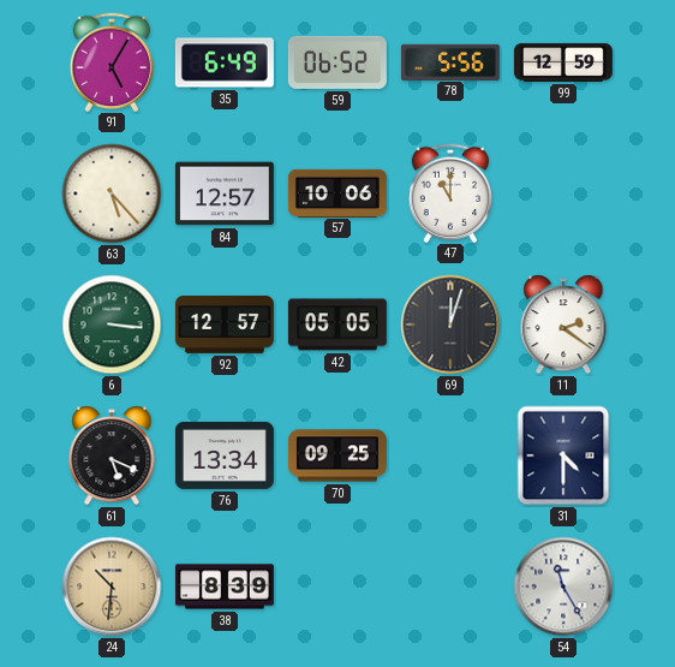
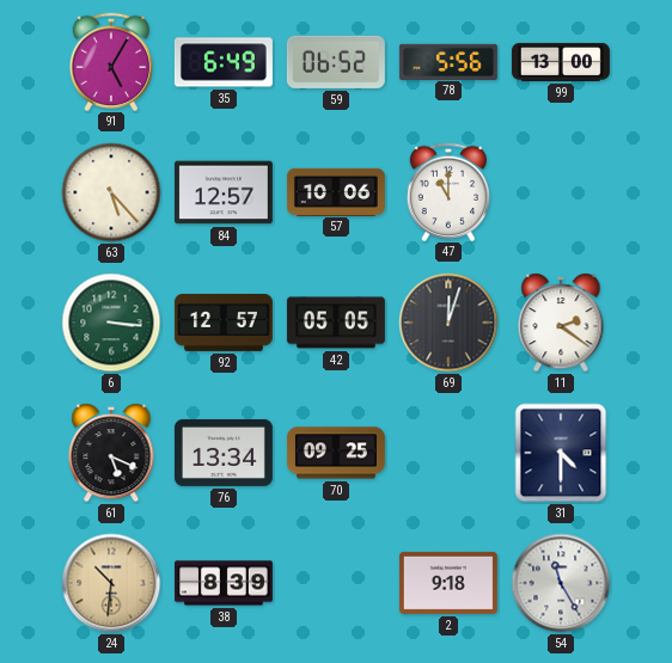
99: 12:59 -> 13:00
2: none -> 9:18
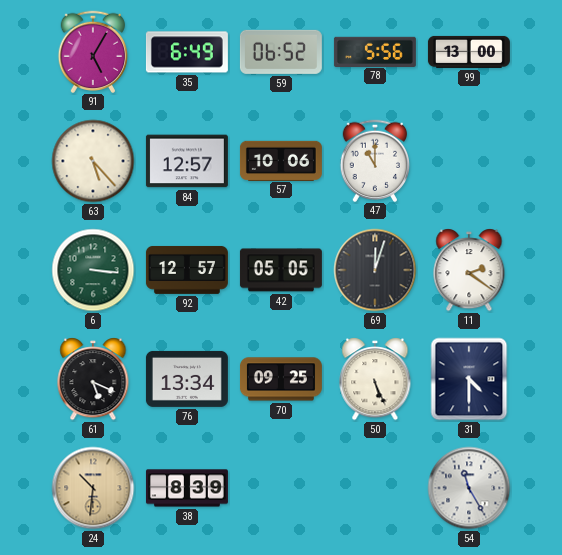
50: none -> 5:26
2: 9:18 -> none
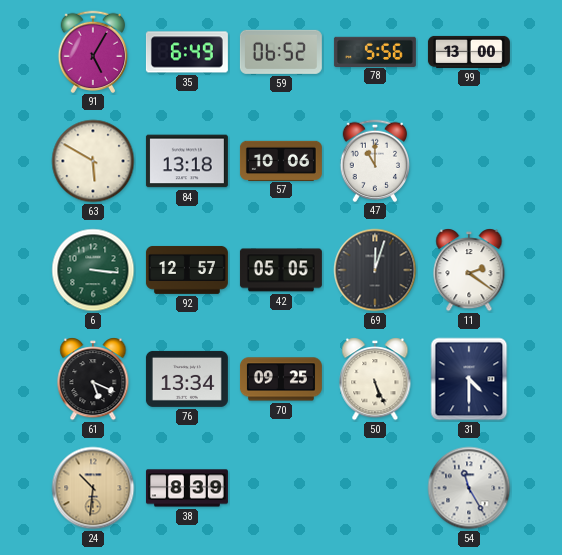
63: 5:23 -> 5:50
84: 12:57 -> 13:18
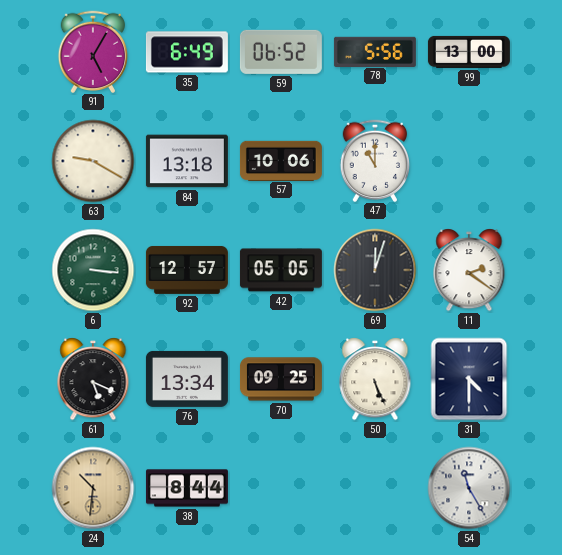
63: 5:50 -> 9:20
38: 8:39 -> 8:44
